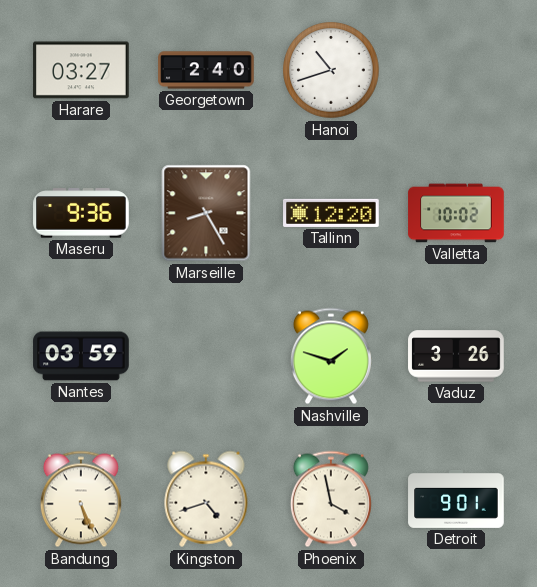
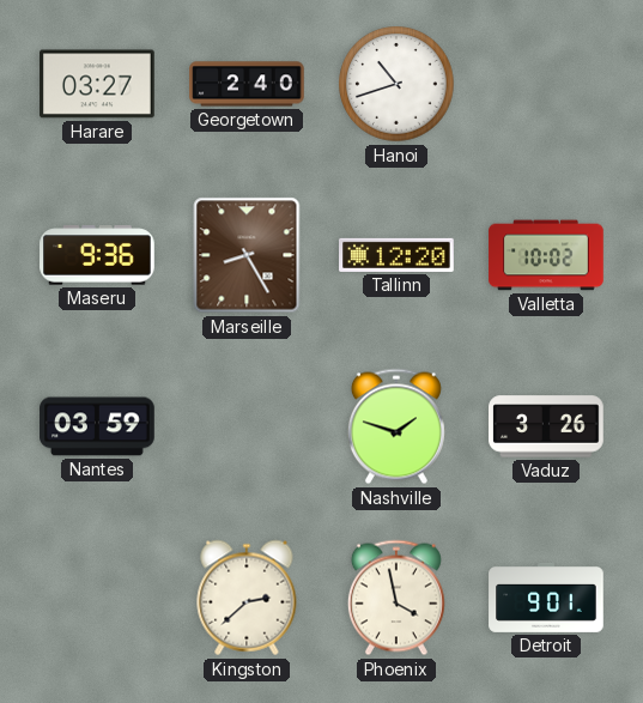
Bandung: 5:26 -> none
Kingston: 4:42 -> 2:38
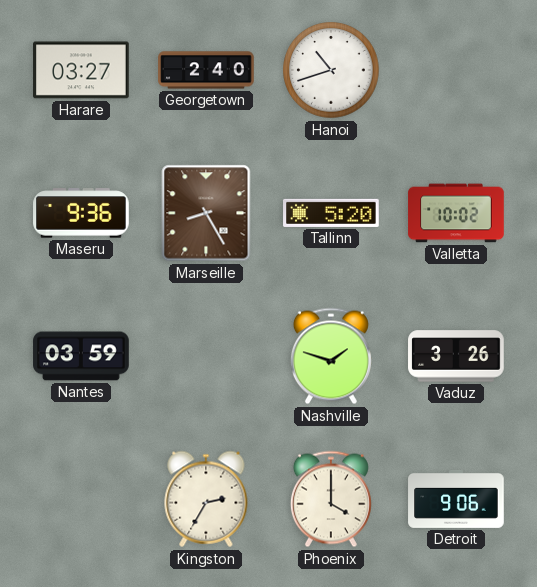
Tallinn: 12:20 -> 5:20
Kingston: 2:38 -> 2:35
Phoenix: 3:58 -> 4:00
Detroit: 9:01 -> 9:06
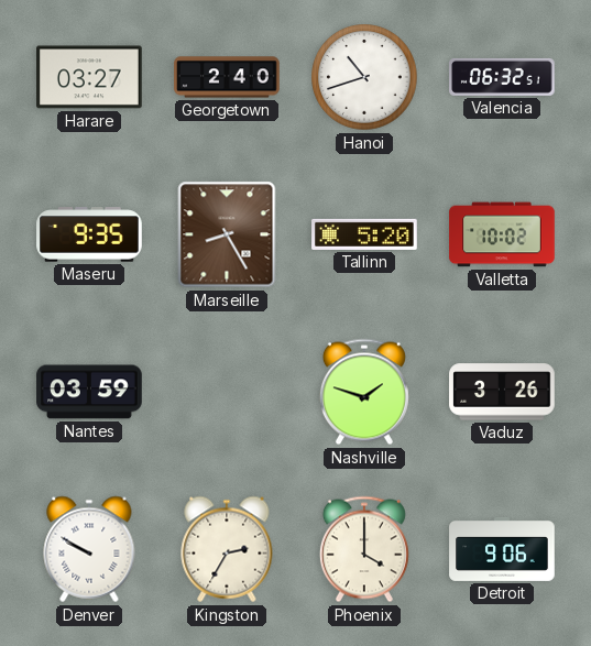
Valencia: none -> 06:32
Maseru: 9:36 -> 9:35
Denver: none -> 9:50
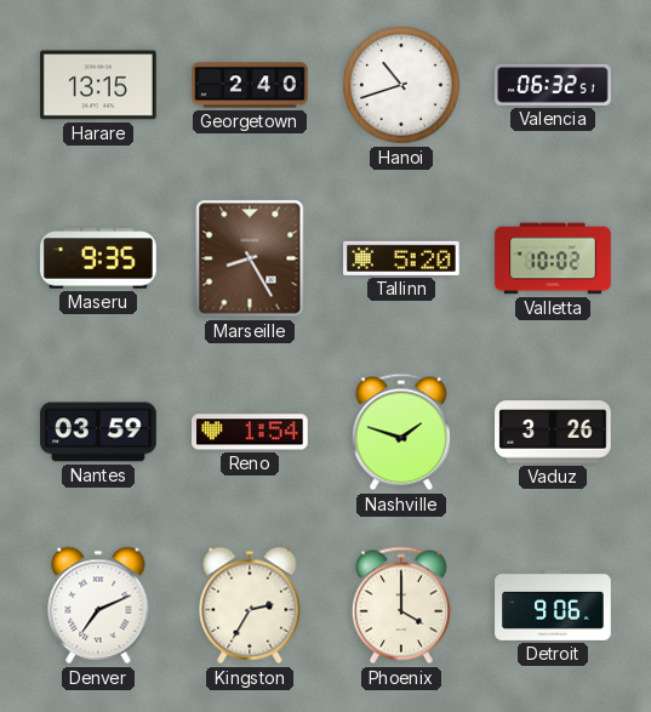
Harare: 03:27 -> 13:15
Reno: none -> 1:54
Denver: 9:50 -> 7:11
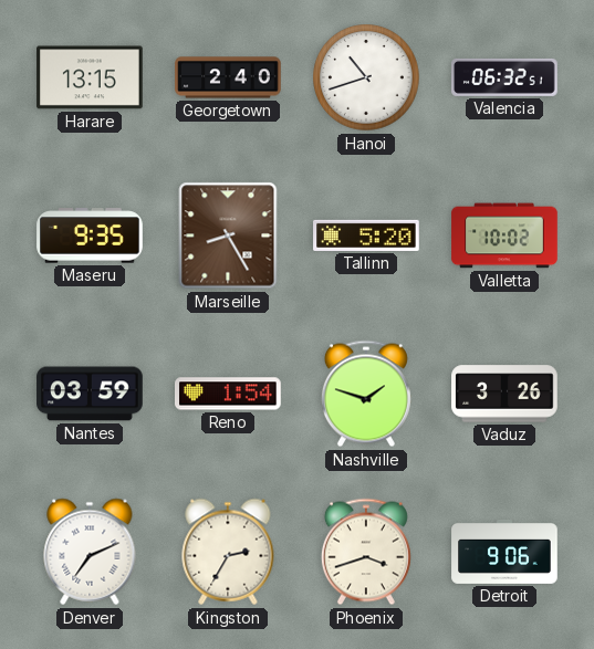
Phoenix: 4:00 -> 3:42
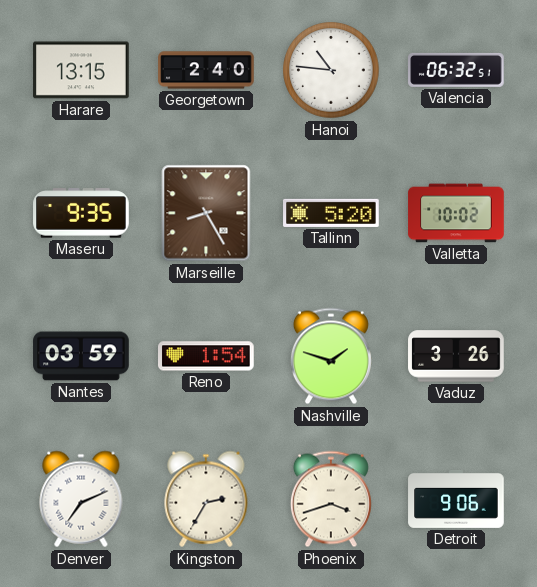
Hanoi: 10:42 -> 10:46
